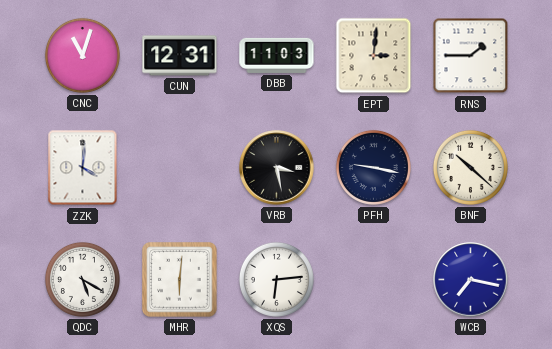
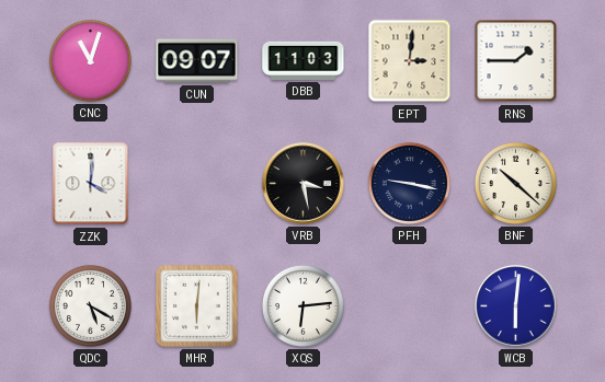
CUN: 12:31 -> 09:07
WCB: 7:17 -> 6:01
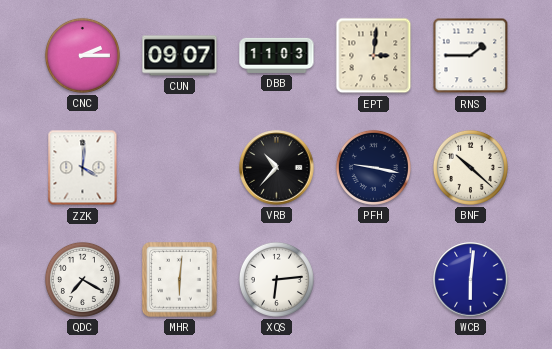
CNC: 11:03 -> 2:15
VRB: 3:28 -> 10:37
QDC: 5:20 -> 7:20
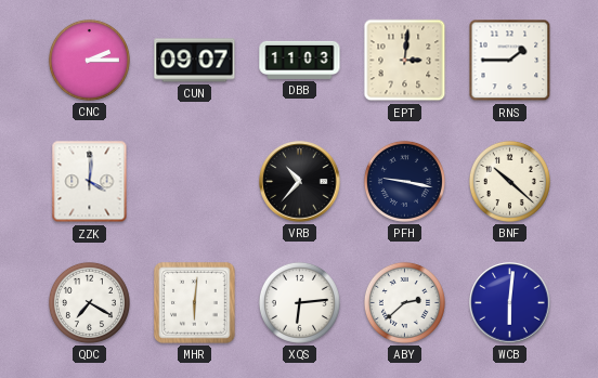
ABY: none -> 2:38
